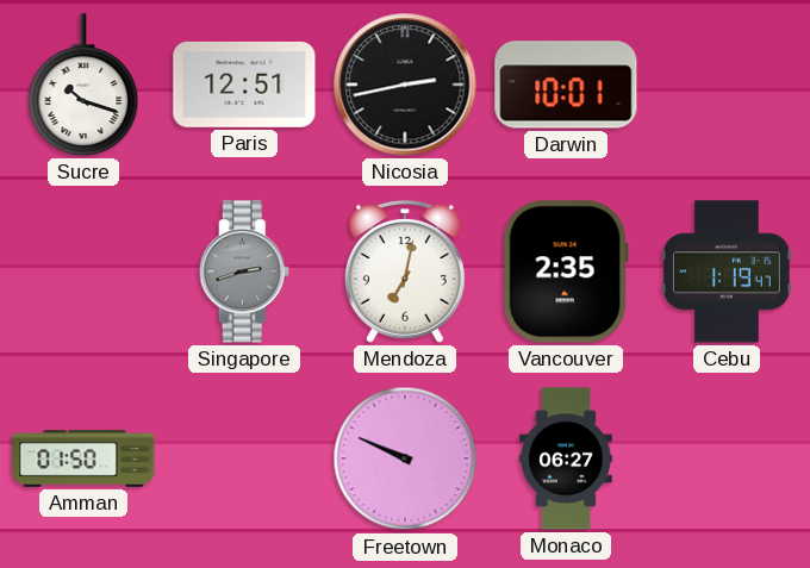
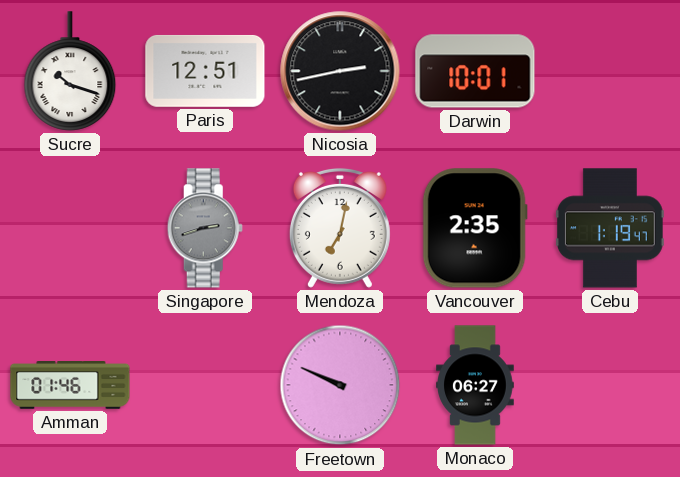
Amman: 01:50 -> 01:46
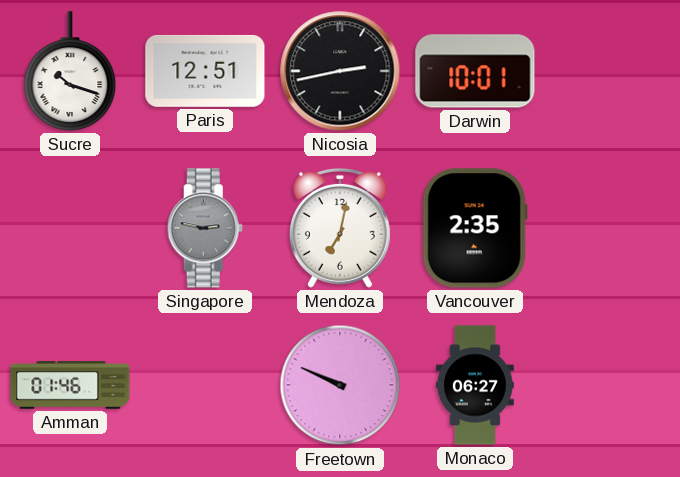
Singapore: 2:42 -> 2:47
Cebu: 1:19 -> none
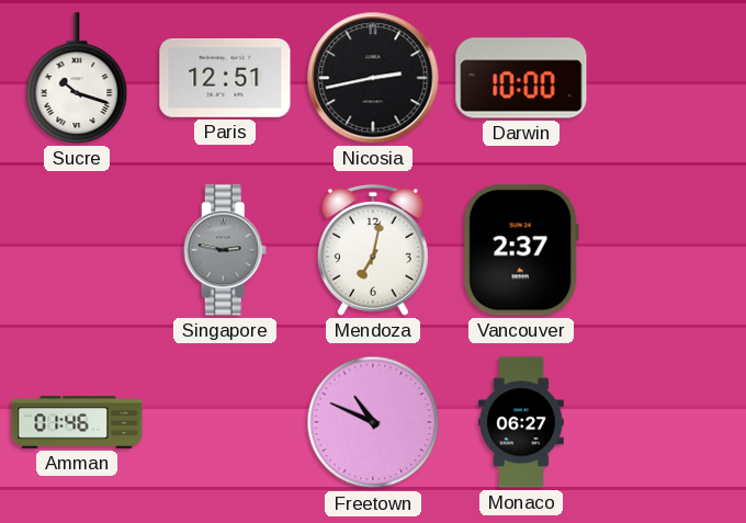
Darwin: 10:01 -> 10:00
Vancouver: 2:35 -> 2:37
Freetown: 9:49 -> 10:49
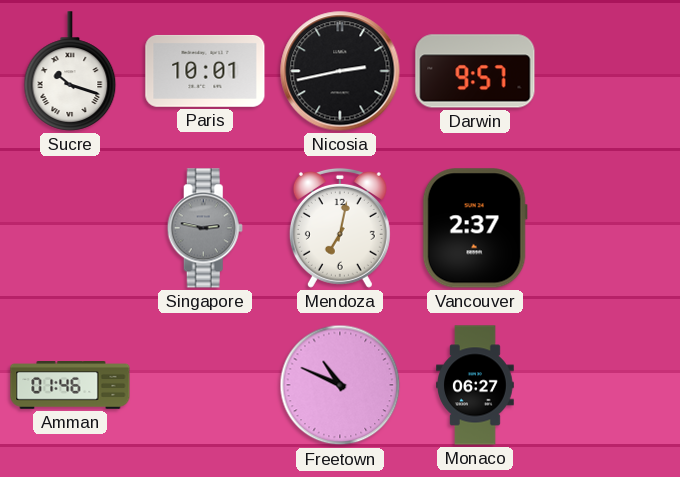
Paris: 12:51 -> 10:01
Darwin: 10:00 -> 9:57
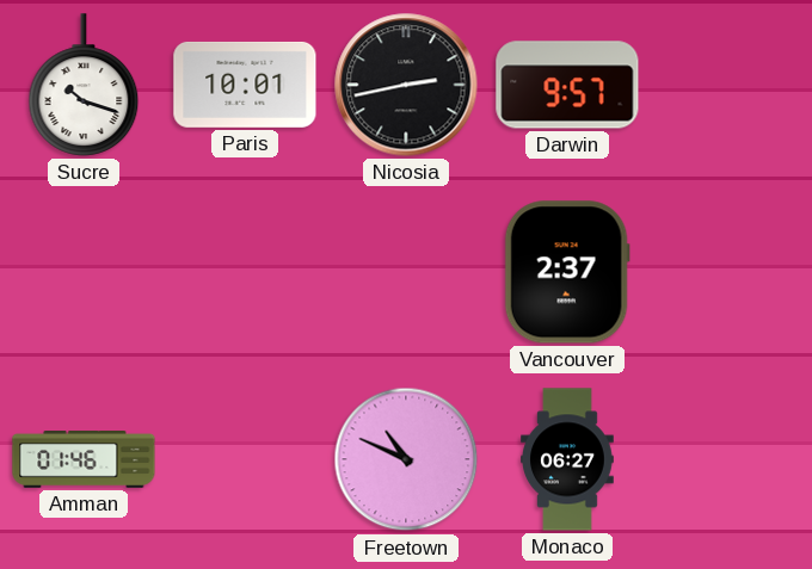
Singapore: 2:47 -> none
Mendoza: 7:02 -> none
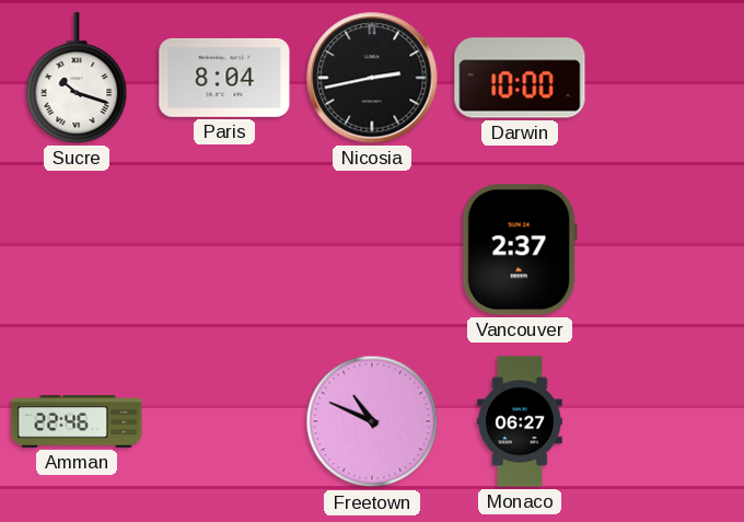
Paris: 10:01 -> 8:04
Darwin: 9:57 -> 10:00
Amman: 01:46 -> 22:46
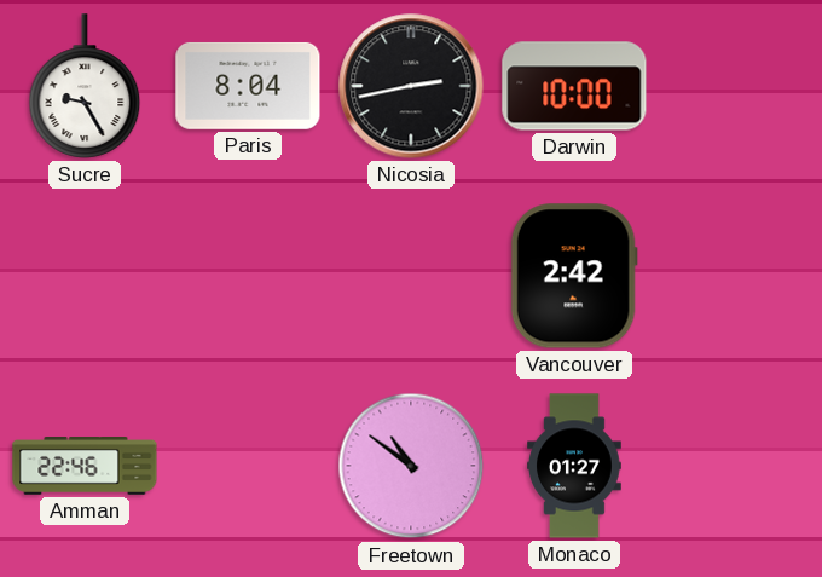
Sucre: 10:18 -> 9:25
Vancouver: 2:37 -> 2:42
Freetown: 10:49 -> 10:51
Monaco: 06:27 -> 01:27
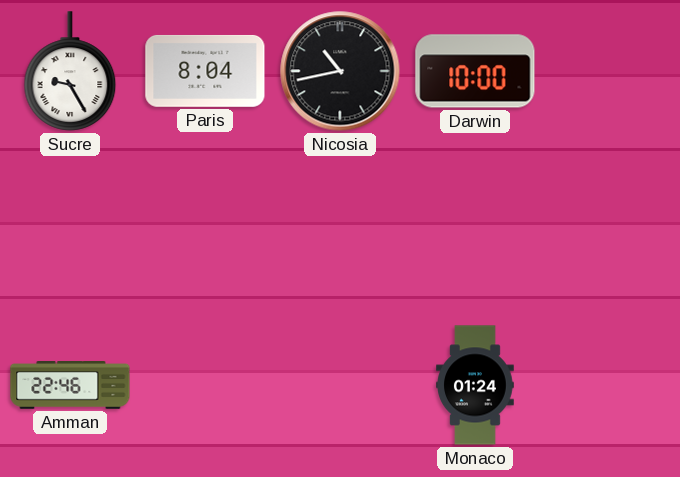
Nicosia: 2:43 -> 10:43
Vancouver: 2:42 -> none
Freetown: 10:51 -> none
Monaco: 01:27 -> 01:24
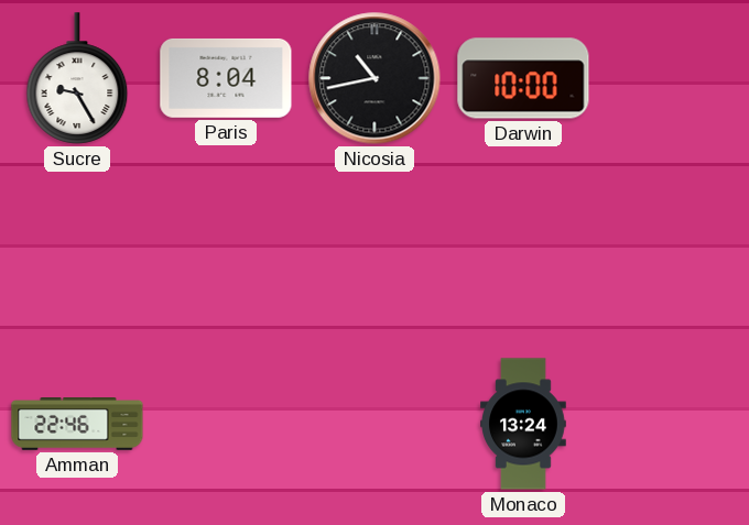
Monaco: 01:24 -> 13:24
